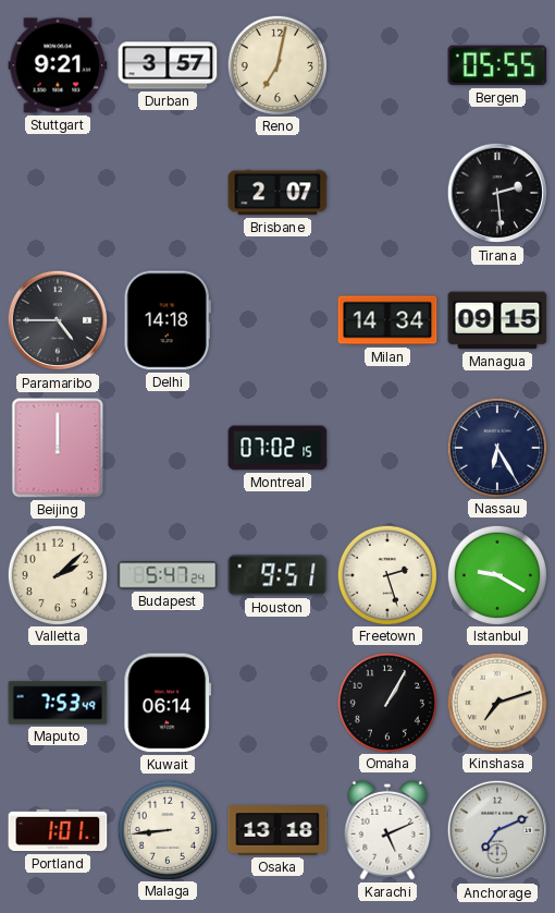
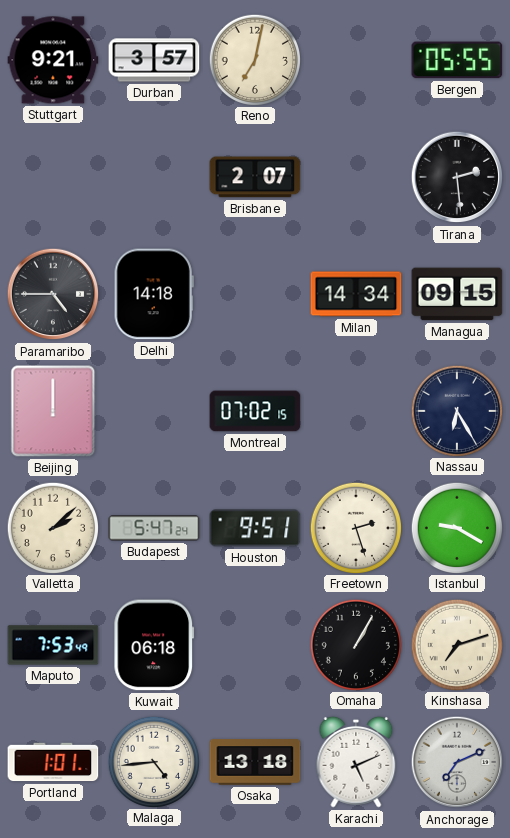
Kuwait: 06:14 -> 06:18
Malaga: 8:44 -> 4:44
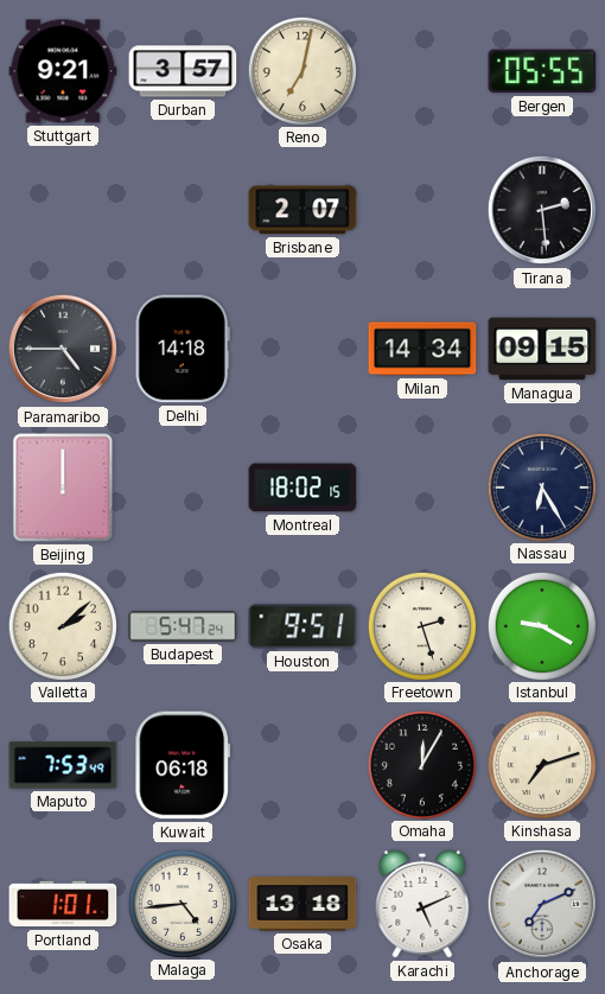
Montreal: 07:02 -> 18:02
Omaha: 1:05 -> 12:05
